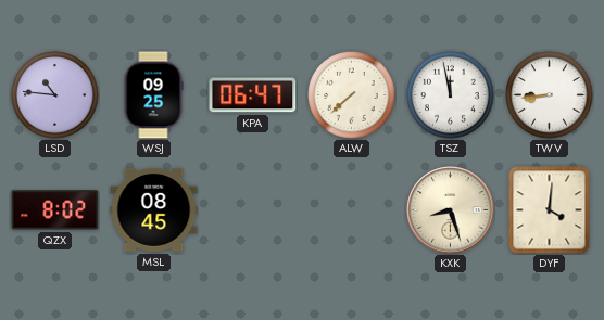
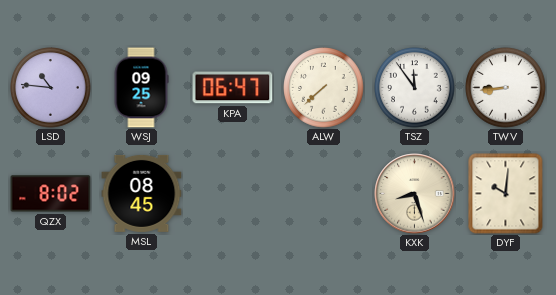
TSZ: 11:58 -> 11:54
DYF: 4:01 -> 10:01
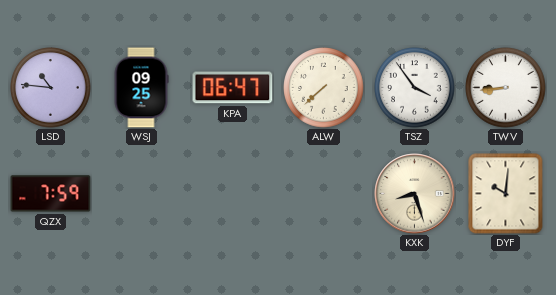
TSZ: 11:54 -> 3:54
QZX: 8:02 -> 7:59
MSL: 08:45 -> none
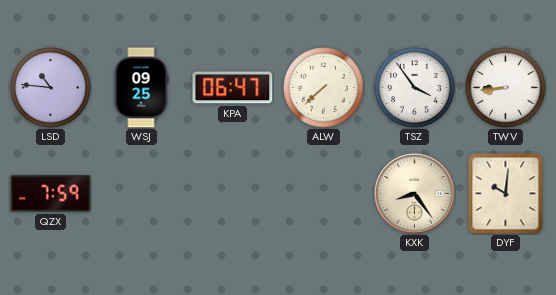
KXK: 8:27 -> 8:24
